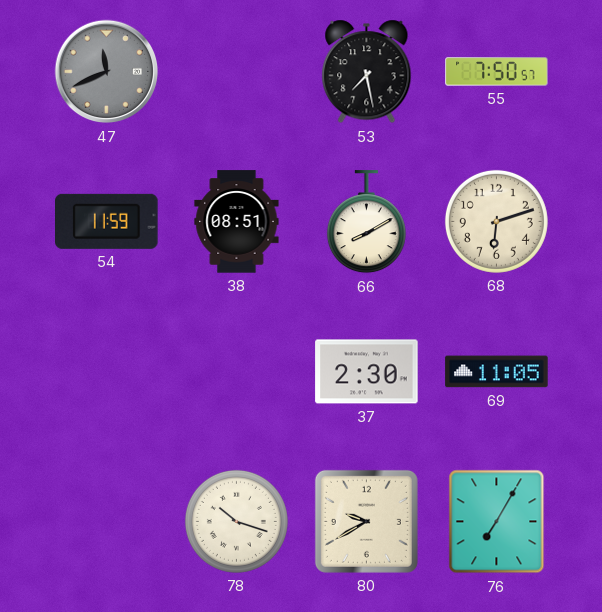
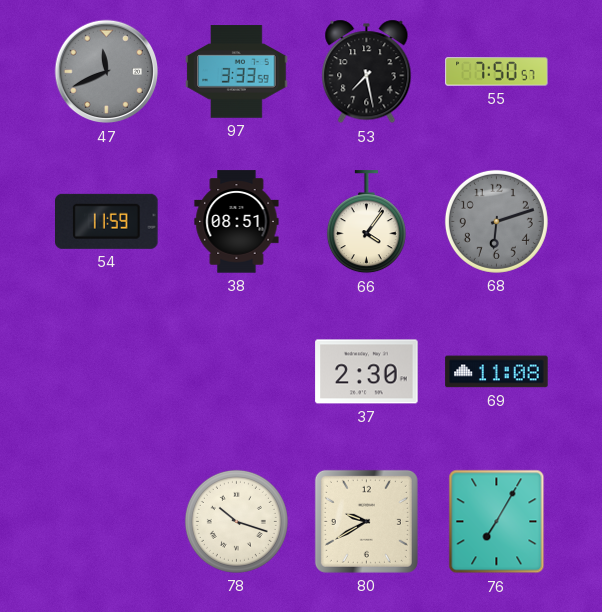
97: none -> 3:33
66: 8:10 -> 4:06
68 dial: cream -> grey
69: 11:05 -> 11:08
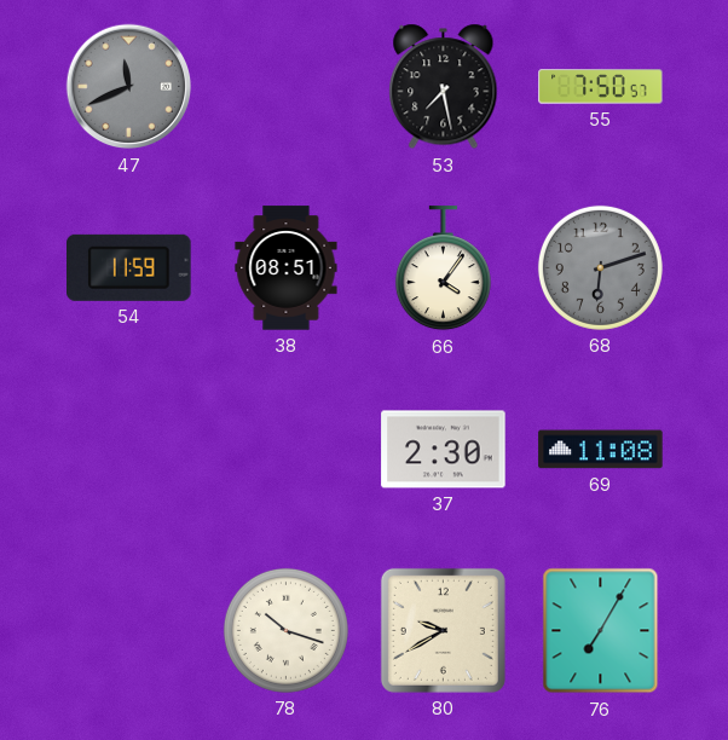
97: 3:33 -> none
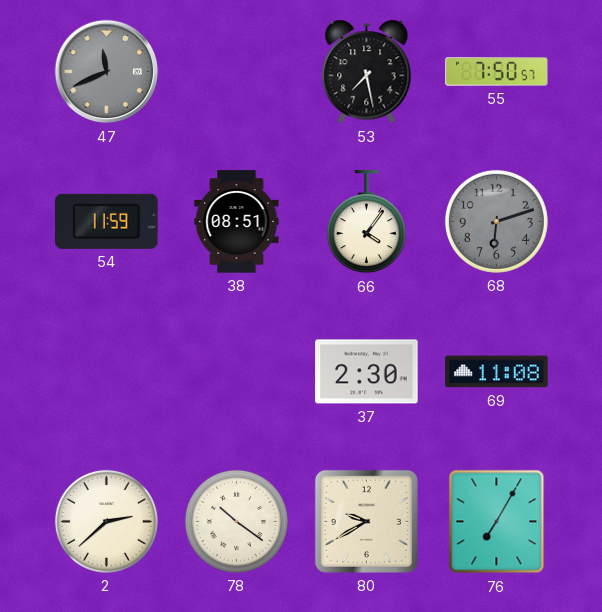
2: none -> 2:38
78: 10:18 -> 10:21
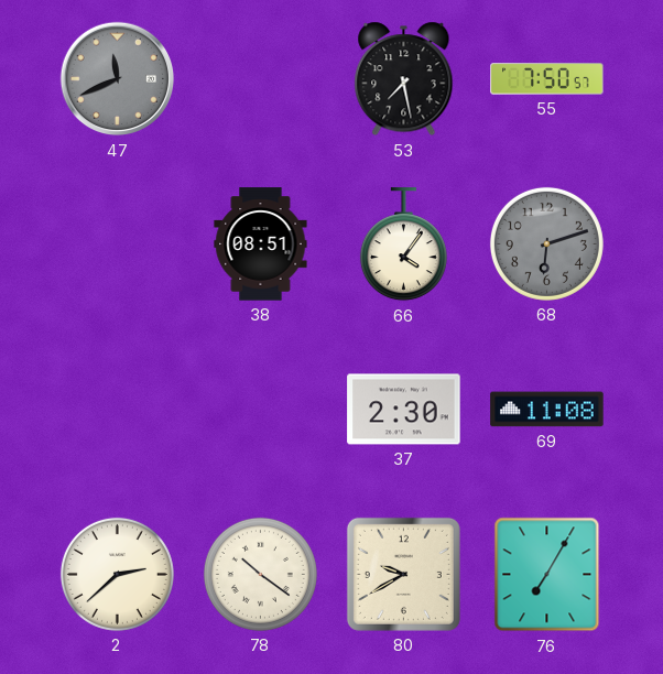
54: 11:59 -> none
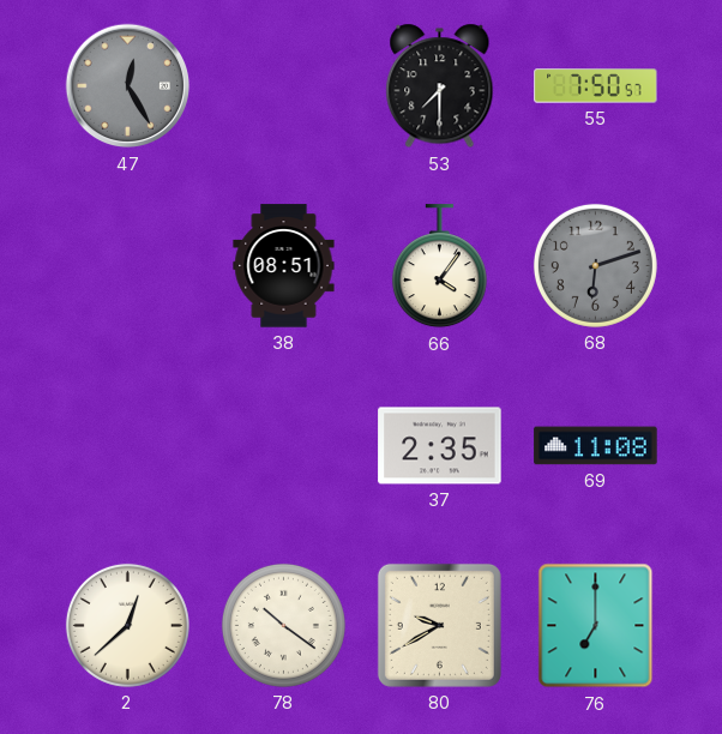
47: 11:41 -> 12:25
53: 7:28 -> 7:30
37: 2:30 -> 2:35
2: 2:38 -> 12:38
76: 7:05 -> 7:00
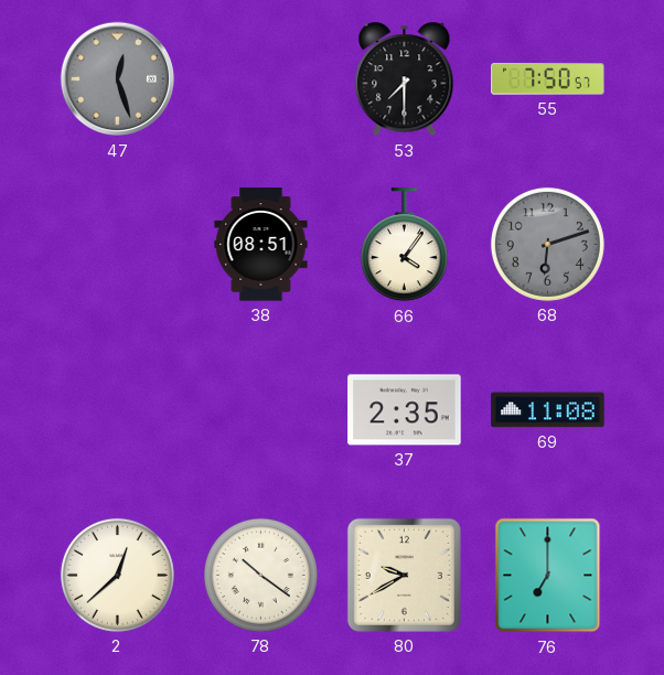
47: 12:25 -> 12:27
